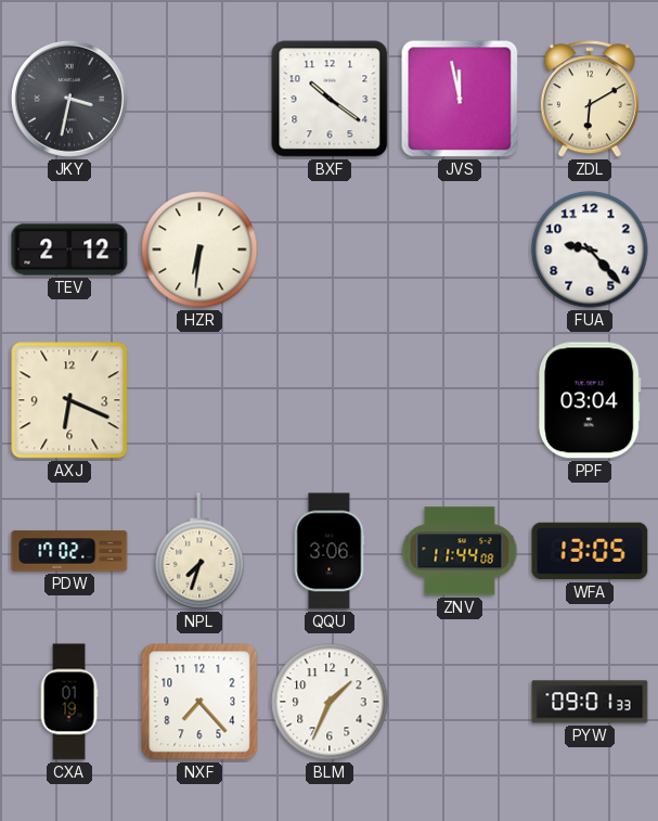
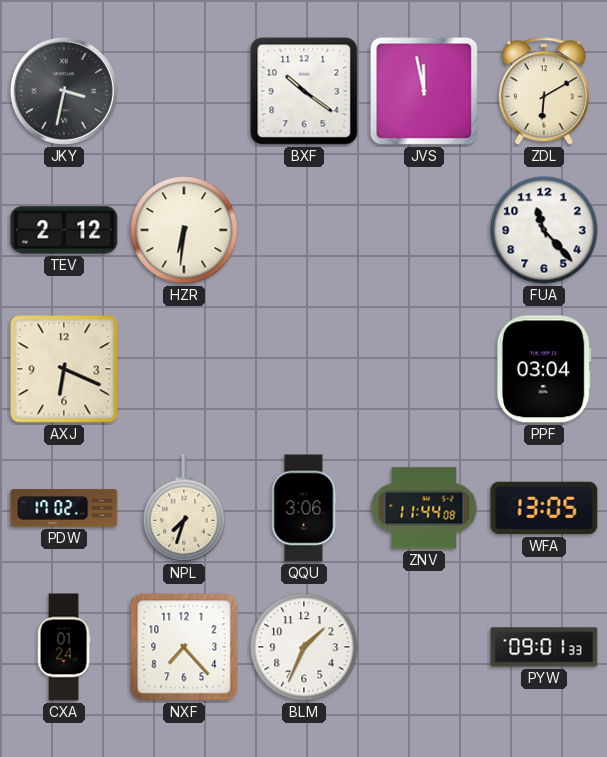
FUA: 9:23 -> 11:23
CXA: 01:19 -> 01:24
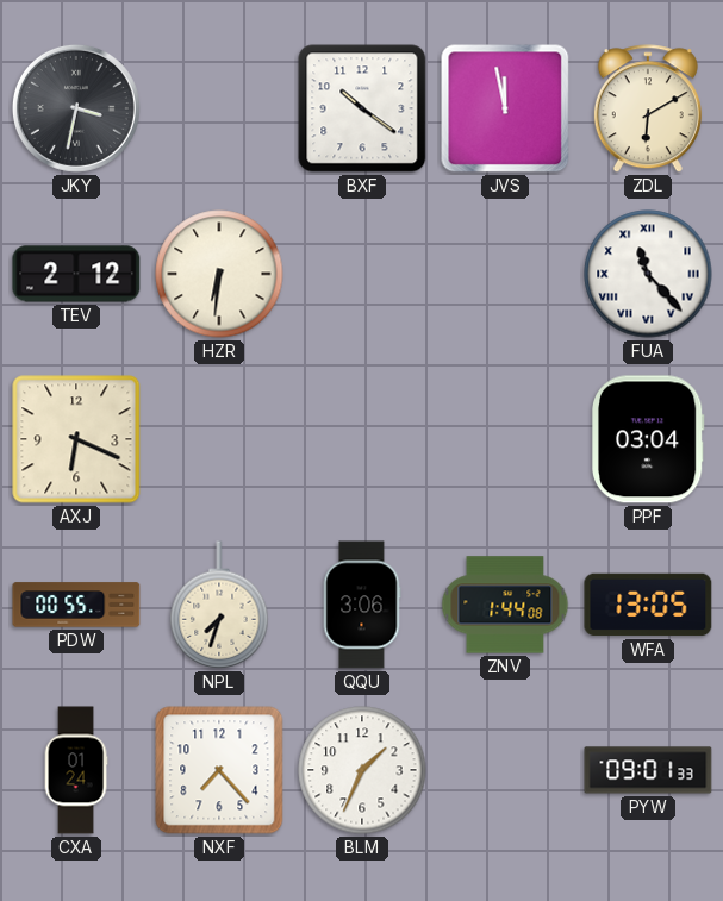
FUA numerals: Arabic -> Roman
PDW: 17:02 -> 00:55
ZNV: 11:44 -> 1:44
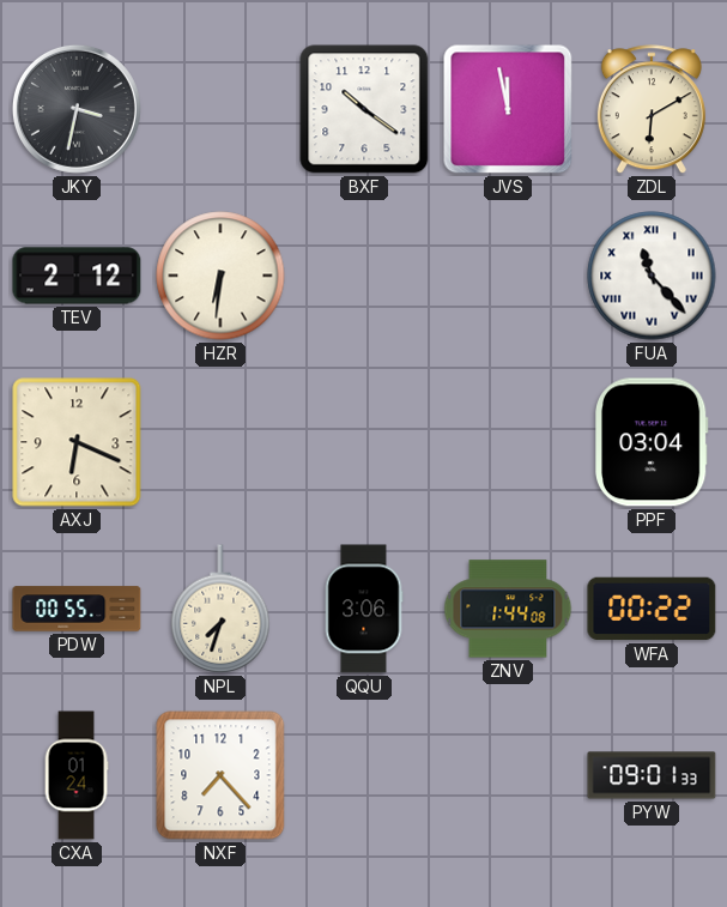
WFA: 13:05 -> 00:22
BLM: 1:34 -> none
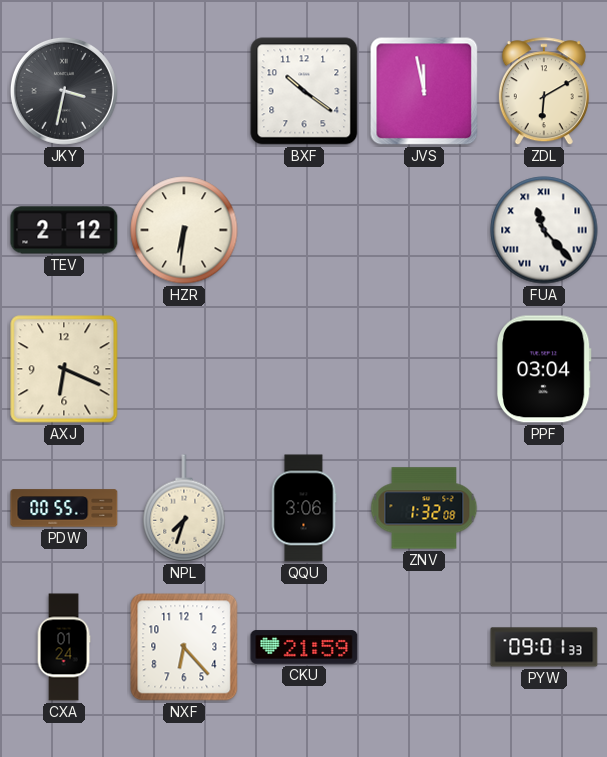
ZNV: 1:44 -> 1:32
WFA: 00:22 -> none
NXF: 7:23 -> 6:23
CKU: none -> 21:59
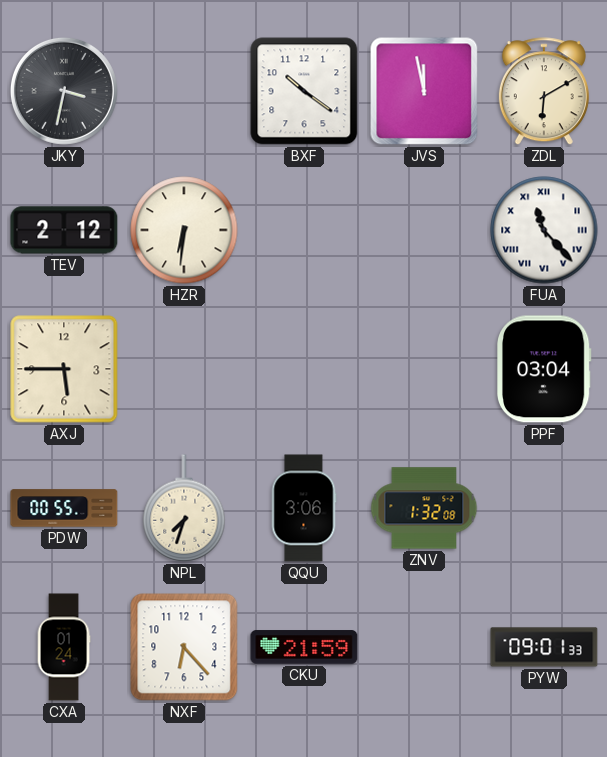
AXJ: 6:19 -> 5:45
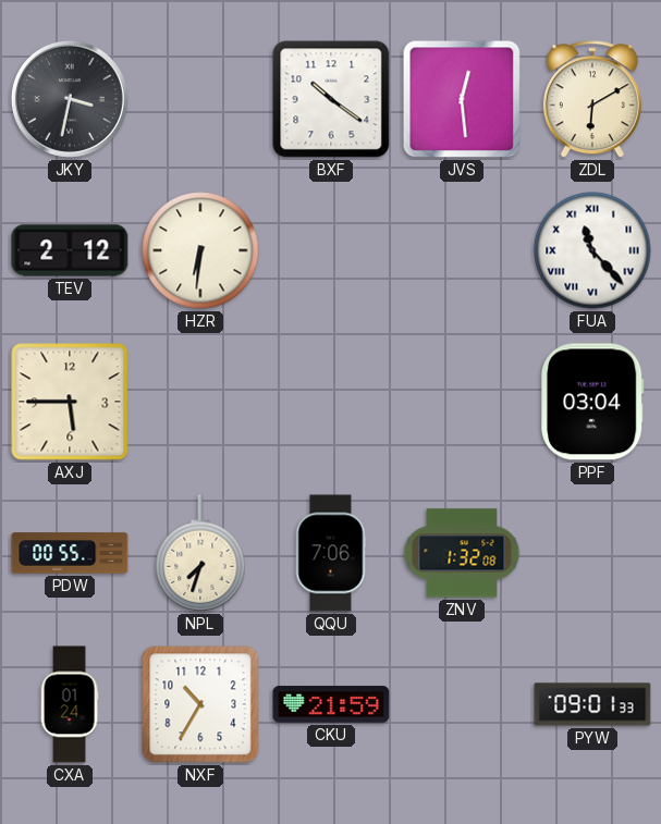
JVS: 11:58 -> 12:29
QQU: 3:06 -> 7:06
NXF: 6:23 -> 10:35
